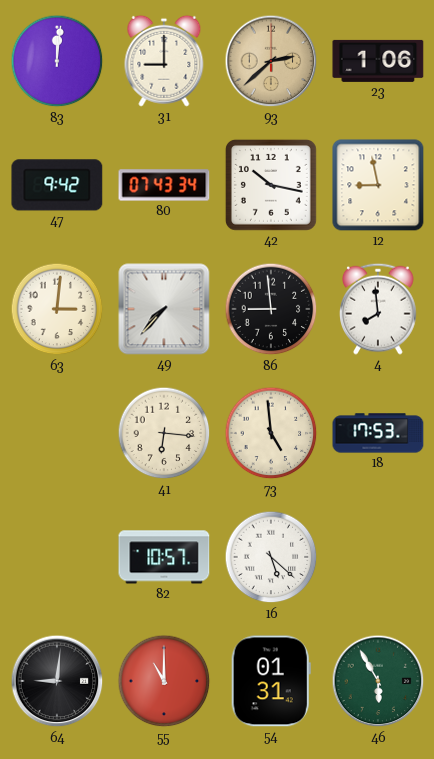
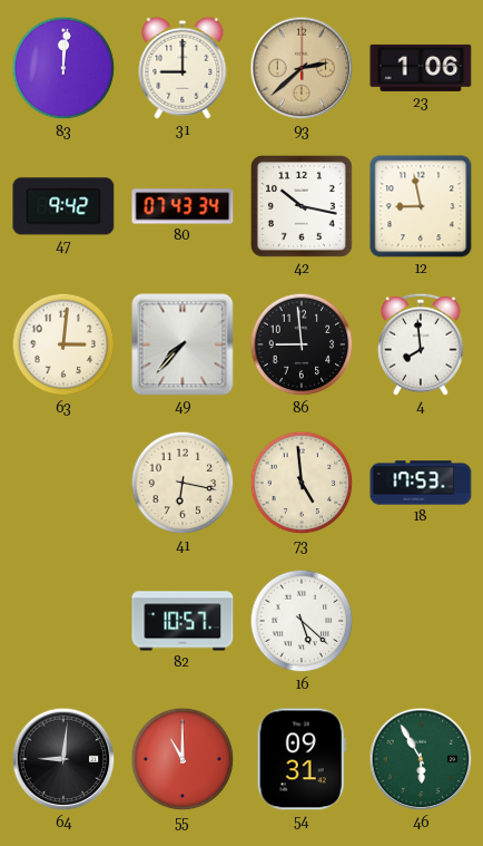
41: 6:16 -> 6:17
54: 01:31 -> 09:31
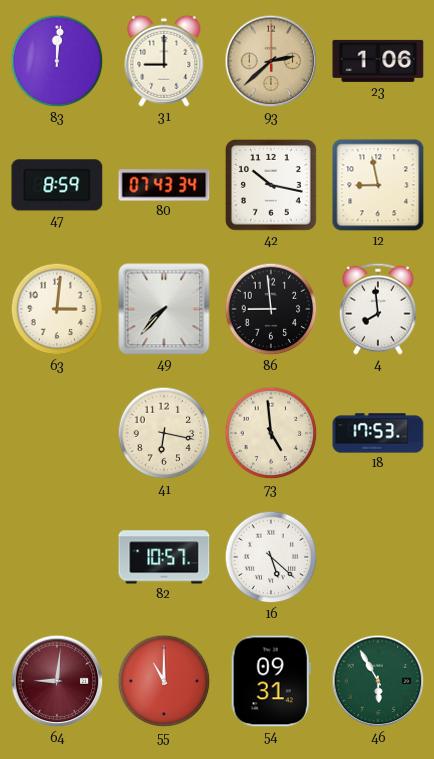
47: 9:42 -> 8:59
64 dial: black -> burgundy
